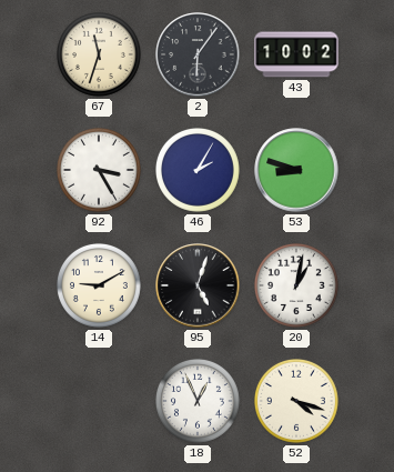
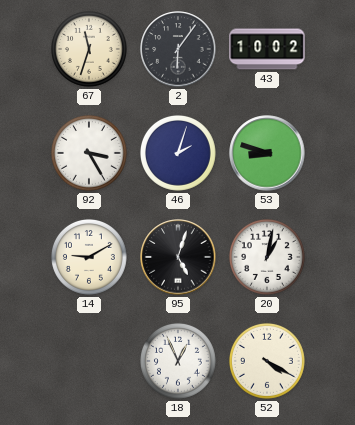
46: 2:05 -> 2:03
52: 4:18 -> 4:20
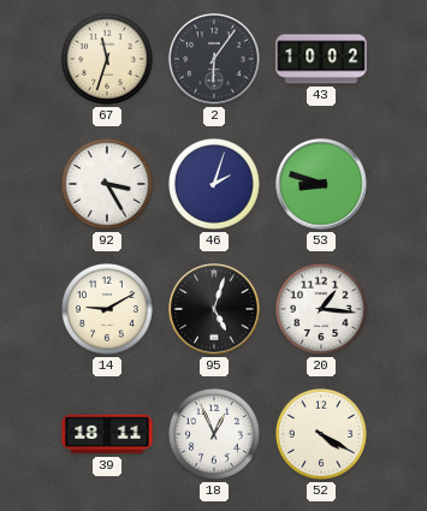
20: 1:02 -> 1:16
39: none -> 18:11
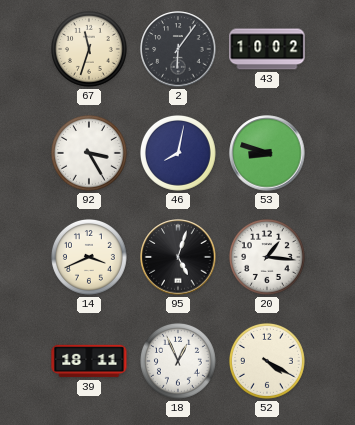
46: 2:03 -> 8:02
14: 9:10 -> 3:41
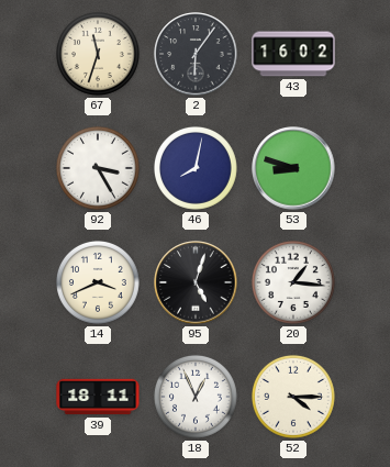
43: 10:02 -> 16:02
52: 4:20 -> 4:15
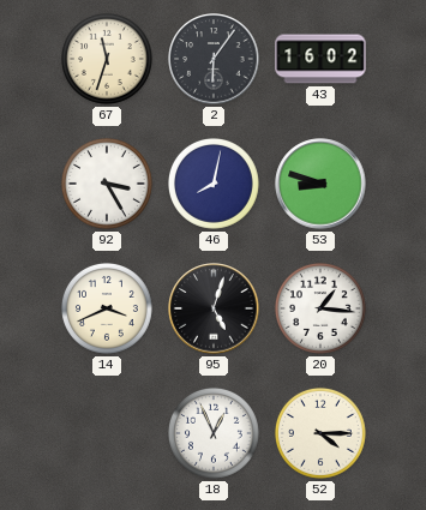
39: 18:11 -> none
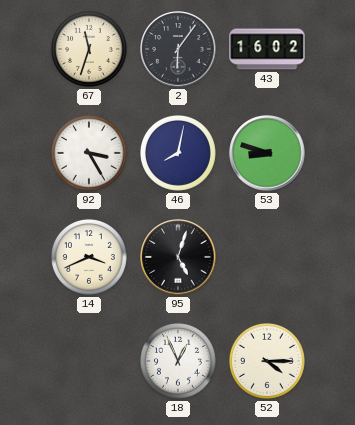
20: 1:16 -> none
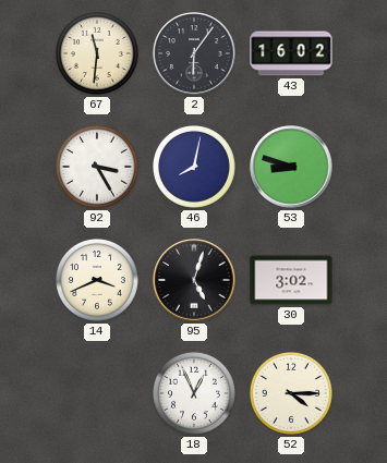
67: 11:33 -> 11:31
30: none -> 3:02
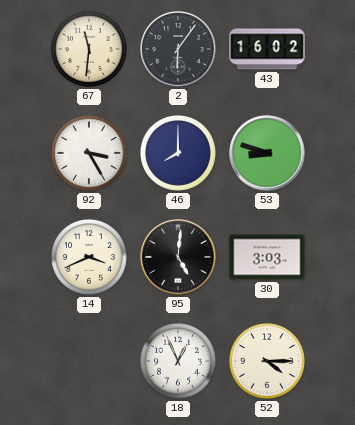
46: 8:02 -> 8:00
95: 5:03 -> 5:01
30: 3:02 -> 3:03
